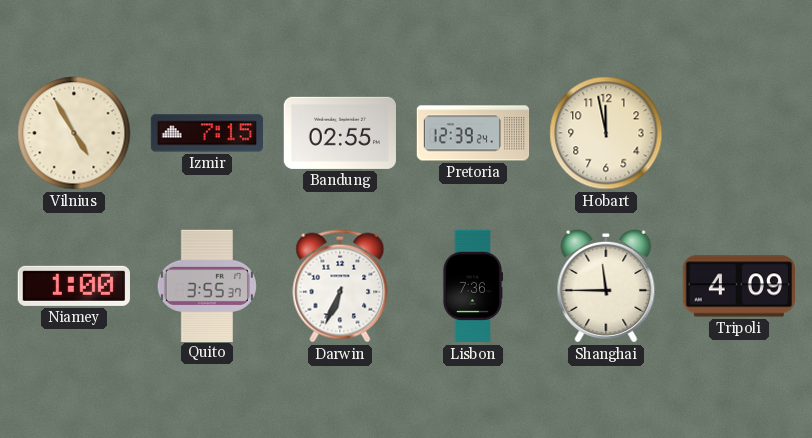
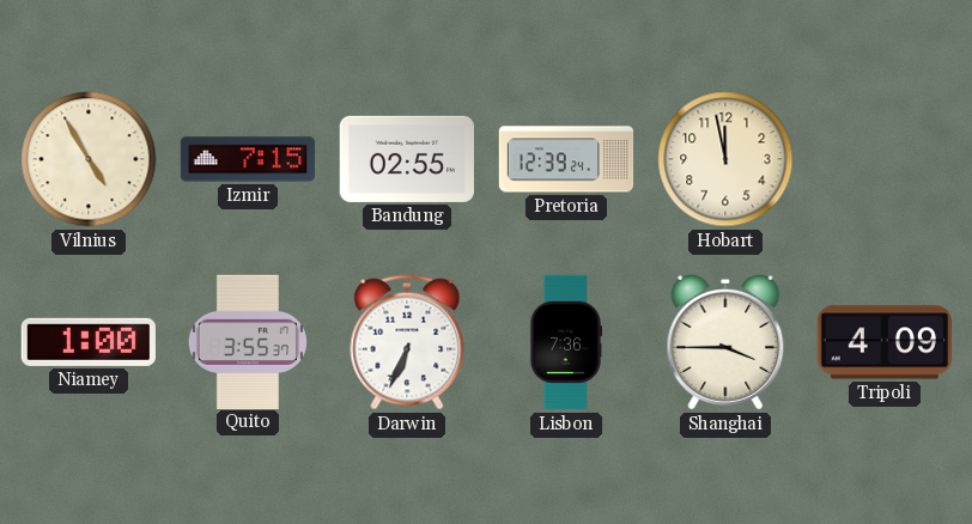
Shanghai: 11:45 -> 3:45
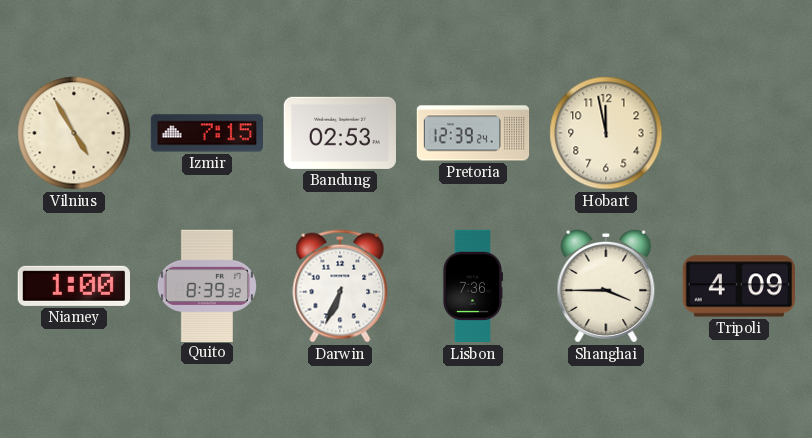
Bandung: 02:55 -> 02:53
Quito: 3:55 -> 8:39
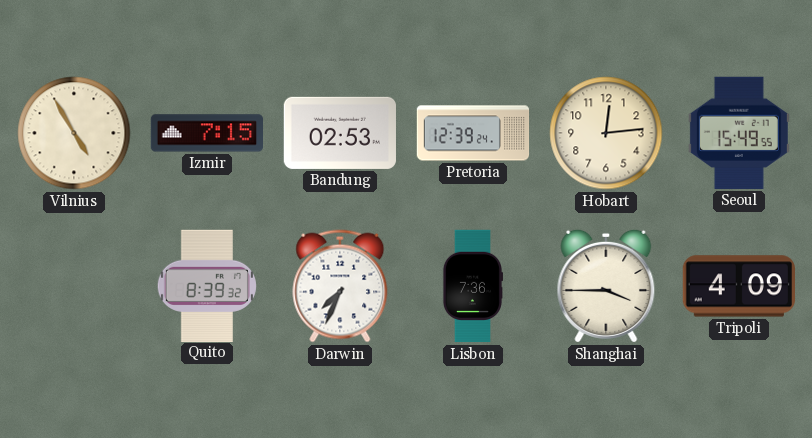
Hobart: 11:58 -> 12:14
Seoul: none -> 15:49
Niamey: 1:00 -> none
Darwin: 6:34 -> 7:34
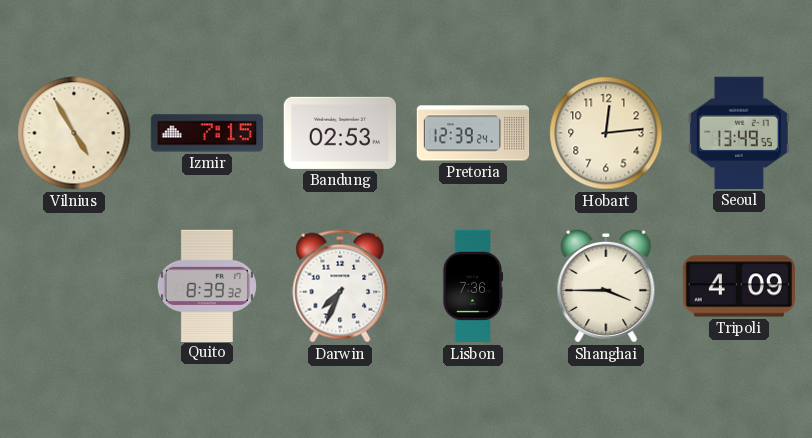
Seoul: 15:49 -> 13:49
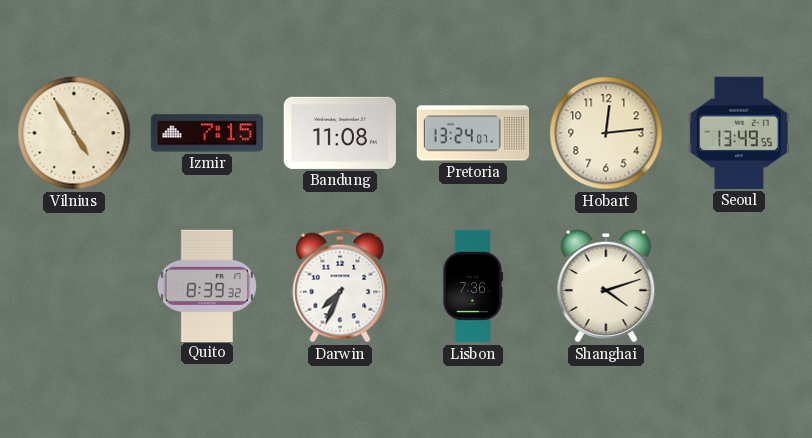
Bandung: 02:53 -> 11:08
Pretoria: 12:39 -> 13:24
Shanghai: 3:45 -> 4:12
Tripoli: 4:09 -> none
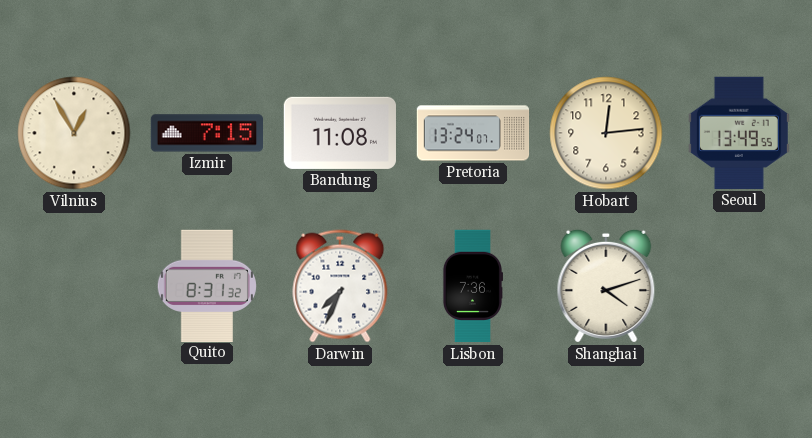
Vilnius: 4:55 -> 12:55
Quito: 8:39 -> 8:31
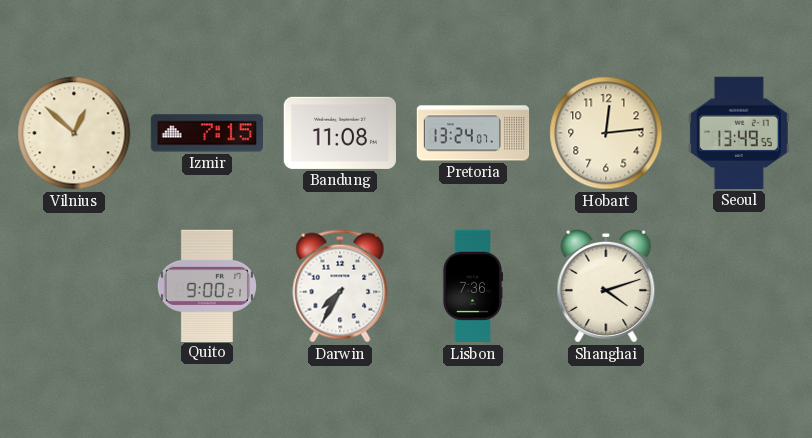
Vilnius: 12:55 -> 12:52
Quito: 8:31 -> 9:00
Darwin: 7:34 -> 7:35
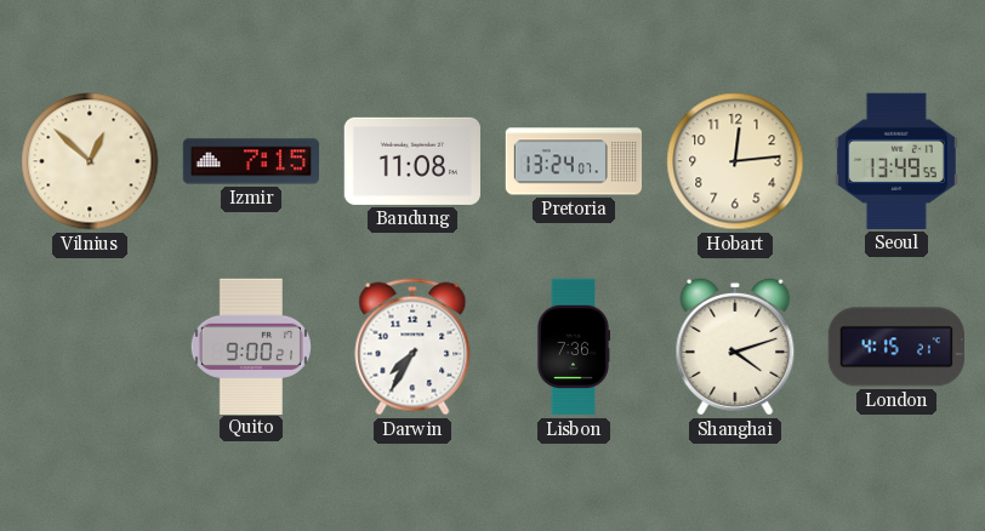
London: none -> 4:15
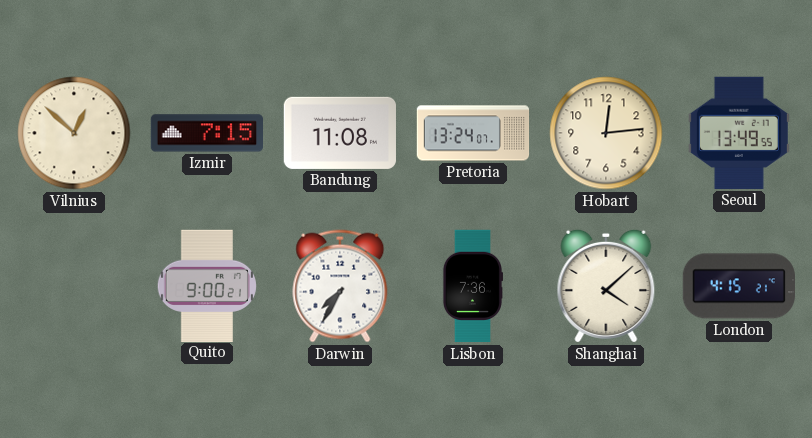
Shanghai: 4:12 -> 4:08
